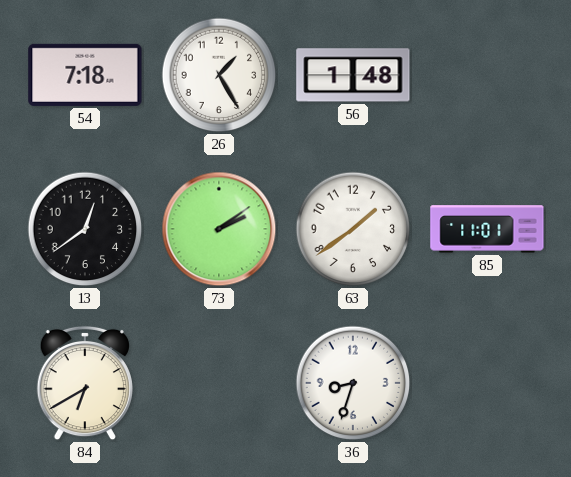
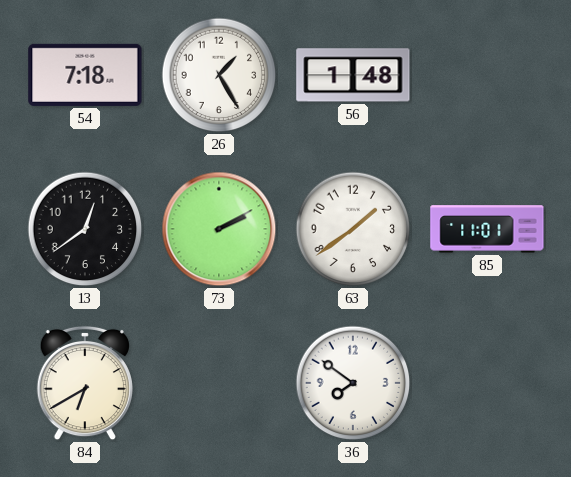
73: 2:09 -> 2:10
36: 8:33 -> 7:51
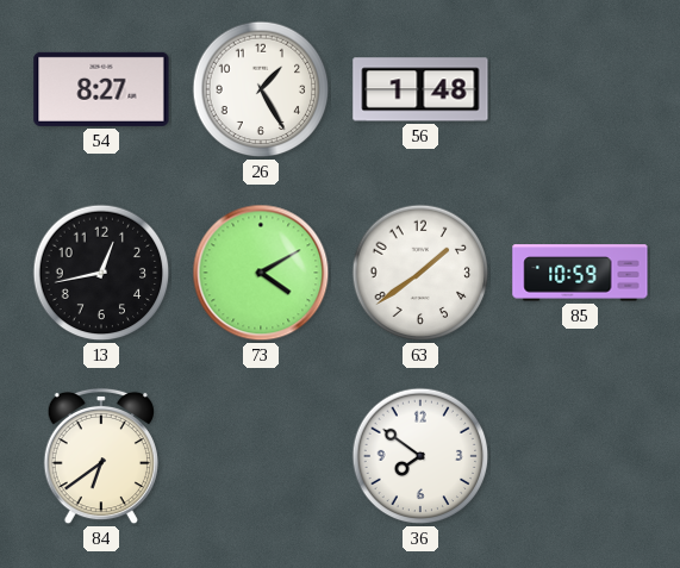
54: 7:18 -> 8:27
13: 12:39 -> 12:43
73: 2:10 -> 4:10
85: 11:01 -> 10:59
84: 6:40 -> 6:39
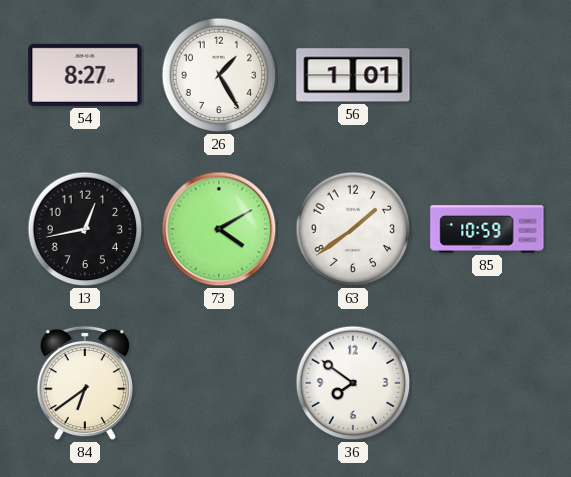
56: 1:48 -> 1:01
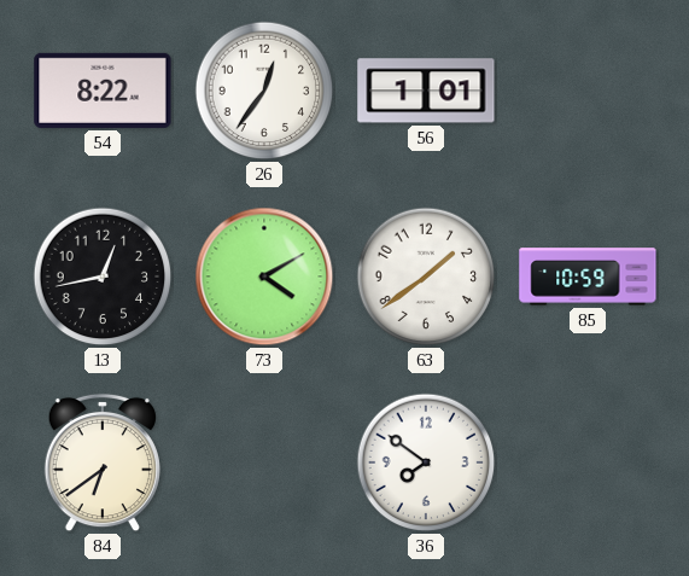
54: 8:27 -> 8:22
26: 1:25 -> 12:36
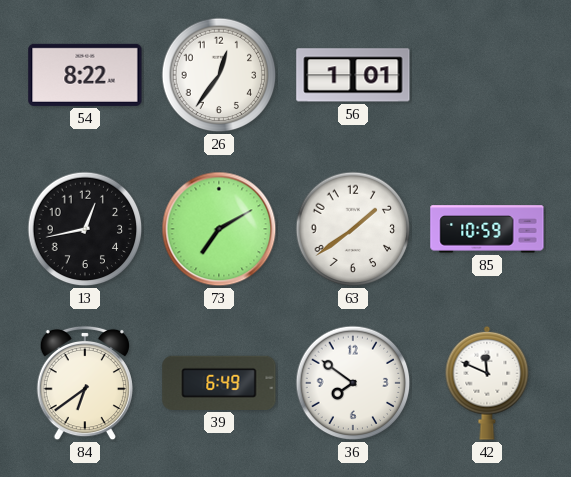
73: 4:10 -> 7:10
39: none -> 6:49
42: none -> 11:49
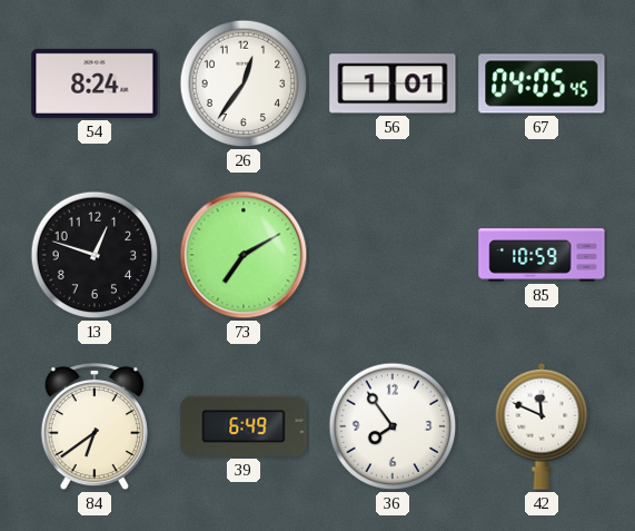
54: 8:22 -> 8:24
67: none -> 04:05
13: 12:43 -> 12:48
63: 1:39 -> none
36: 7:51 -> 7:54
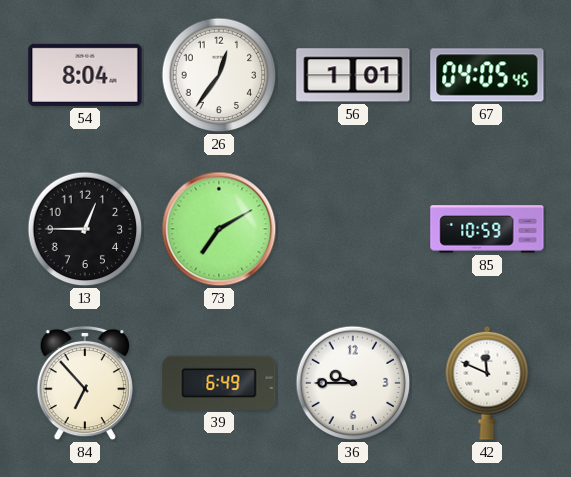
54: 8:24 -> 8:04
13: 12:48 -> 12:45
84: 6:39 -> 6:53
36: 7:54 -> 9:45
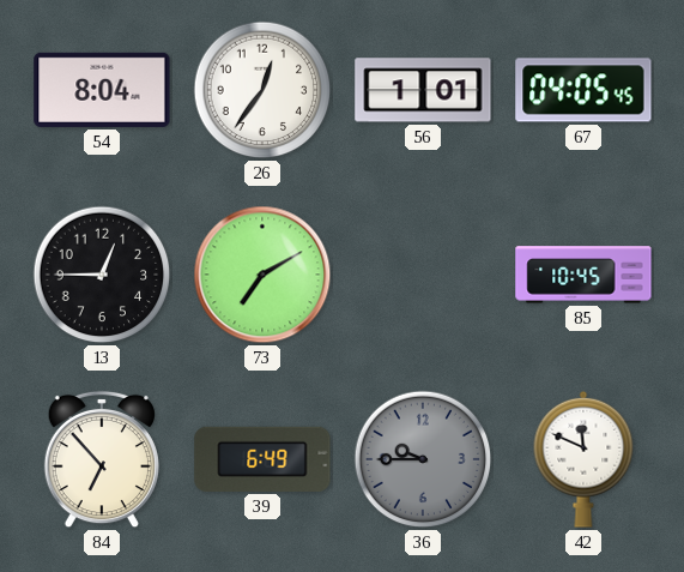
85: 10:59 -> 10:45
36 dial: white -> grey
